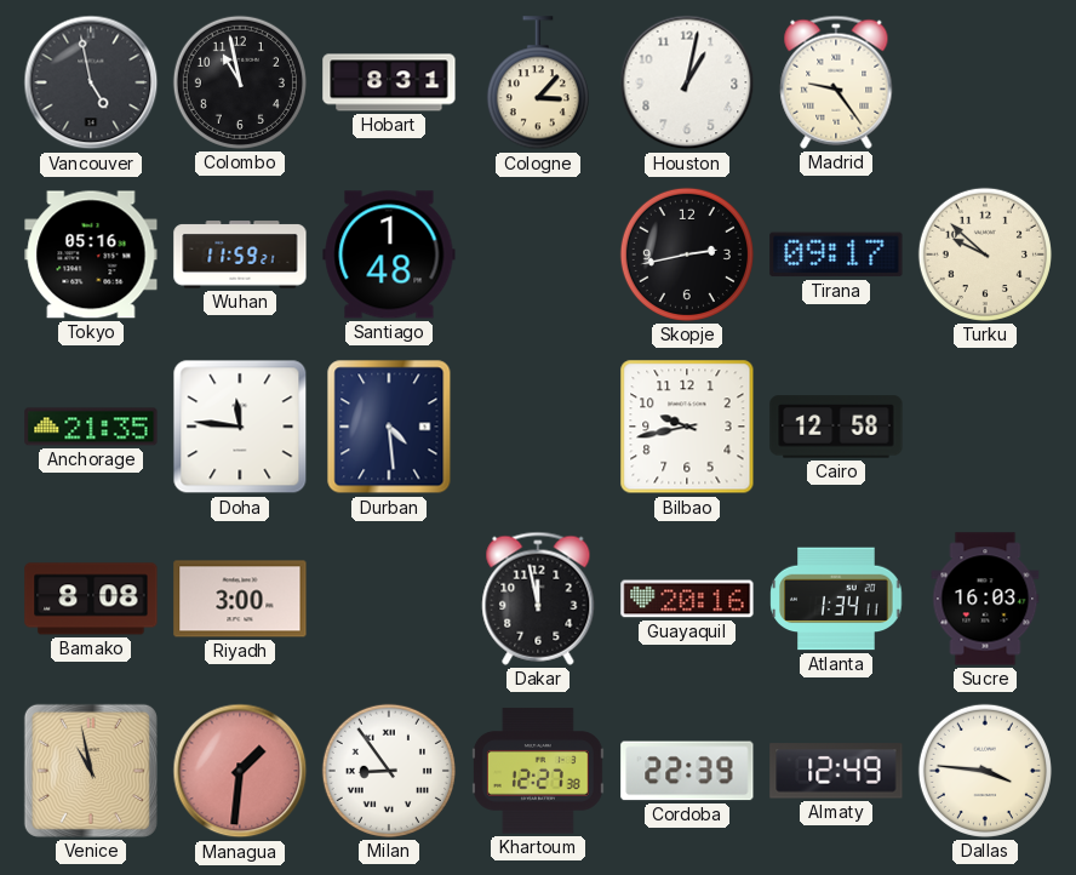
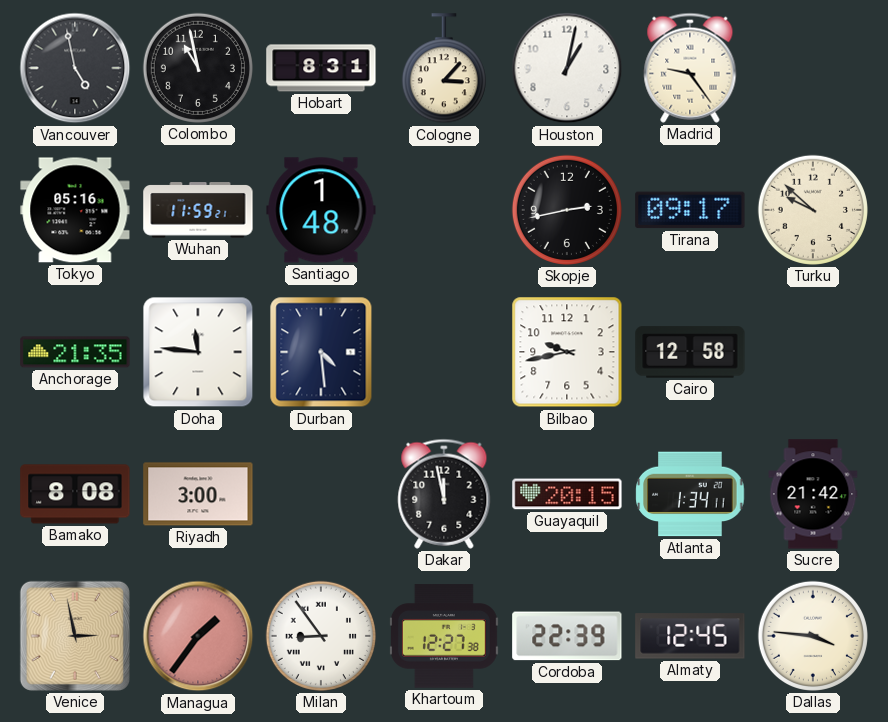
Guayaquil: 20:16 -> 20:15
Sucre: 16:03 -> 21:42
Venice: 10:58 -> 2:58
Managua: 1:31 -> 1:36
Almaty: 12:49 -> 12:45
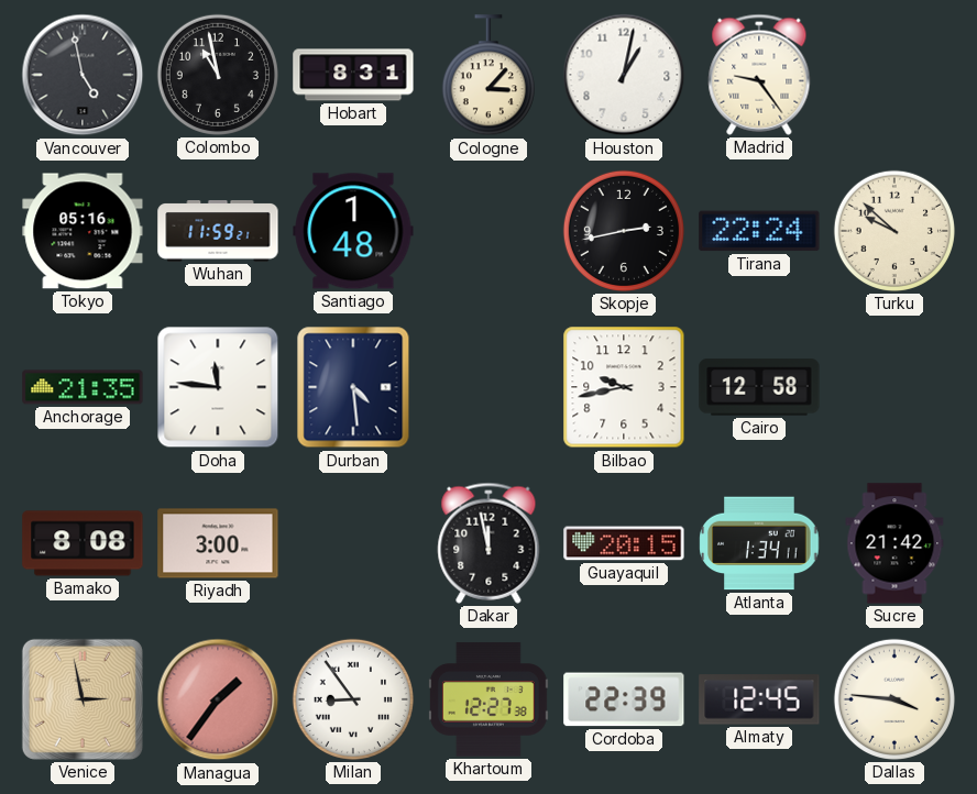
Tirana: 09:17 -> 22:24
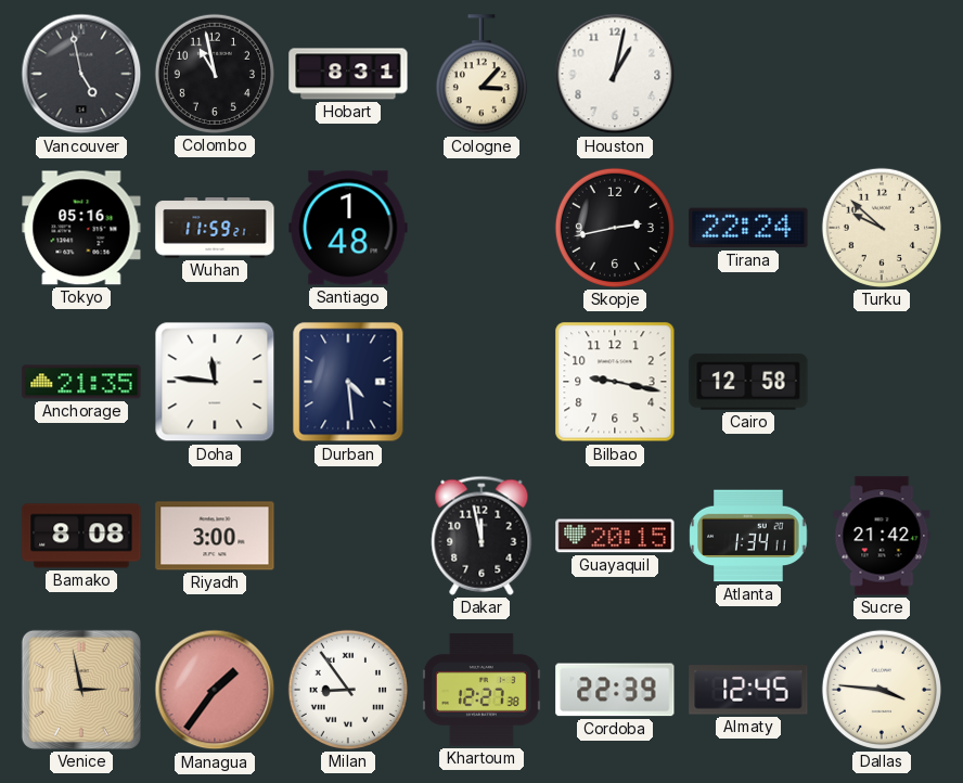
Madrid: 9:24 -> none
Bilbao: 9:43 -> 9:17
